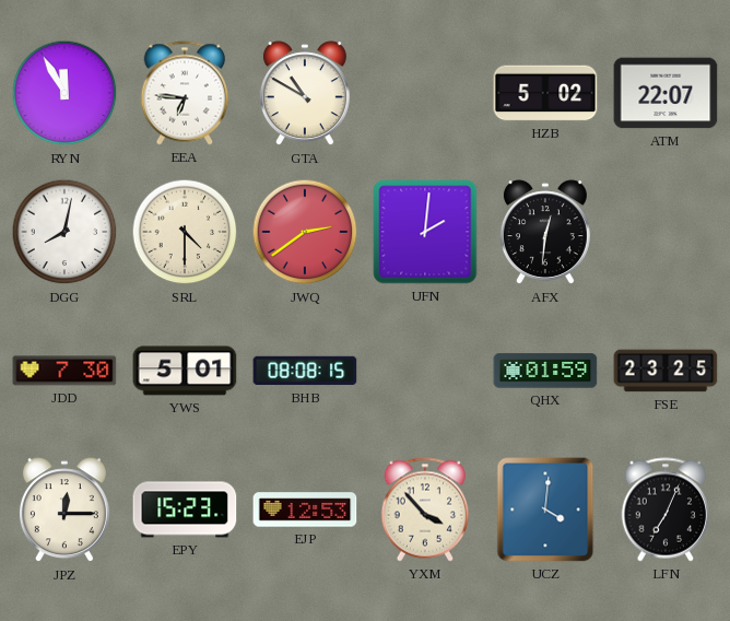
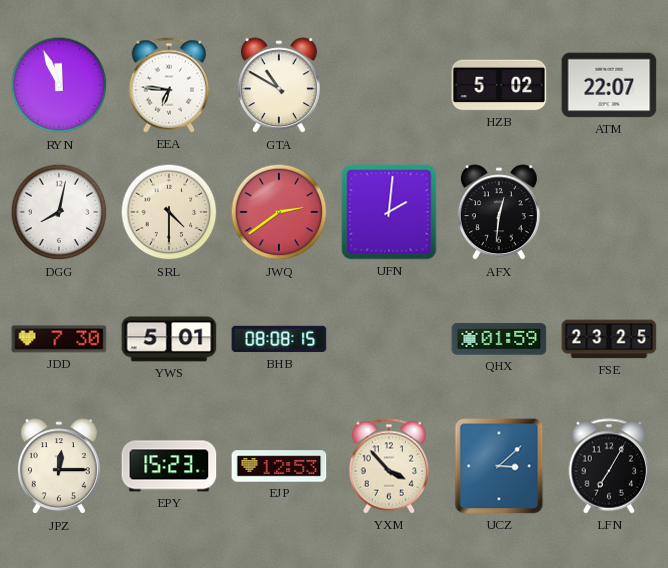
RYN: 11:55 -> 11:56
UCZ: 4:01 -> 3:08
LFN: 7:04 -> 7:05
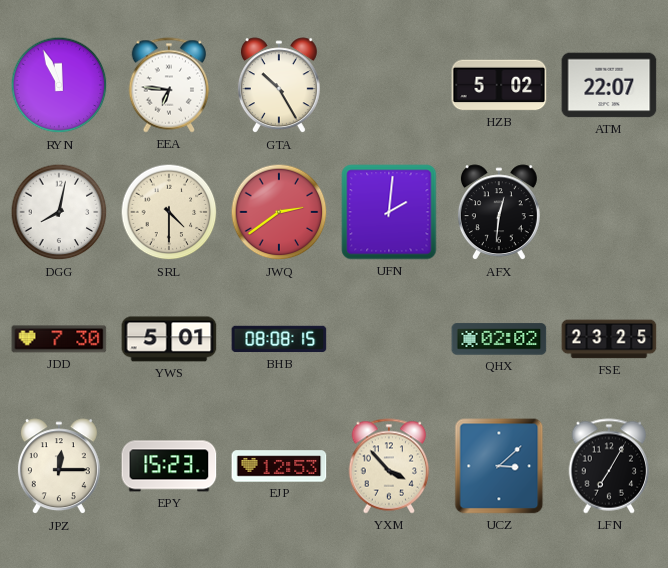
GTA: 10:50 -> 10:25
QHX: 01:59 -> 02:02
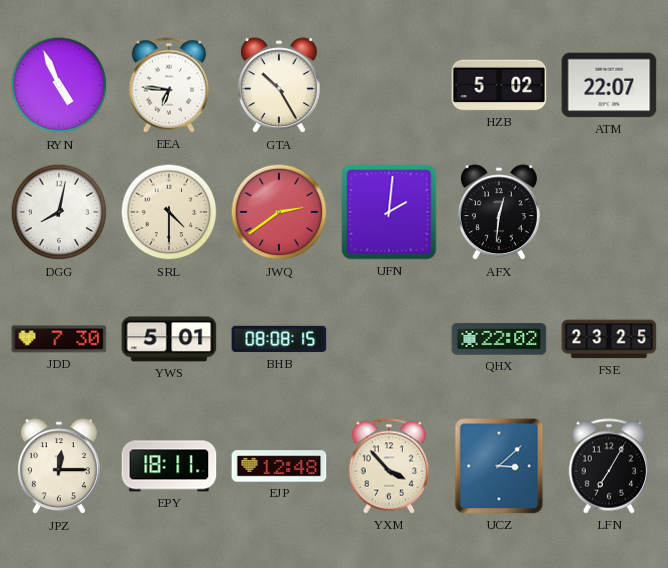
RYN: 11:56 -> 4:56
QHX: 02:02 -> 22:02
EPY: 15:23 -> 18:11
EJP: 12:53 -> 12:48
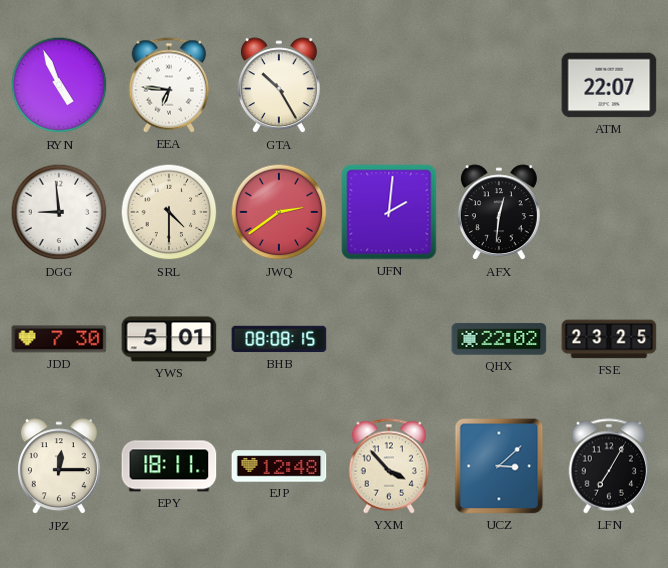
HZB: 5:02 -> none
DGG: 8:02 -> 8:59
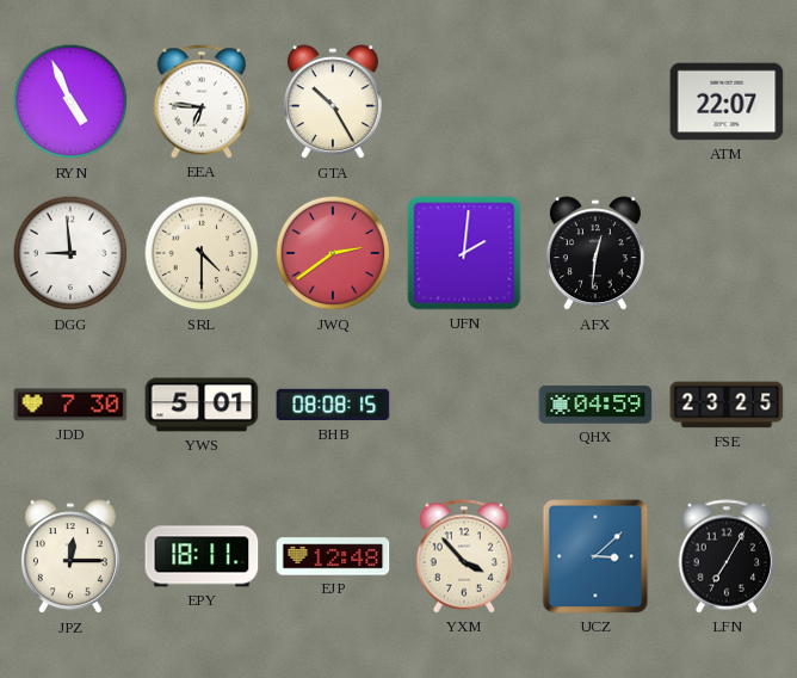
QHX: 22:02 -> 04:59
